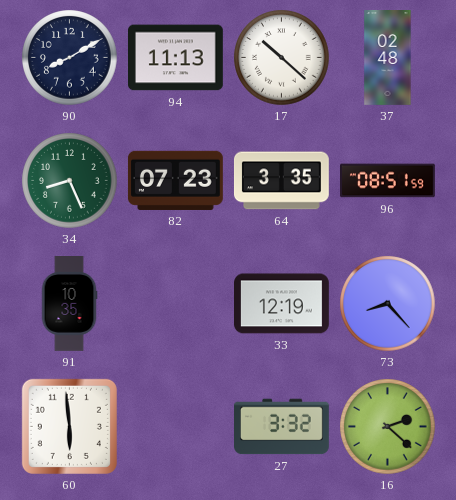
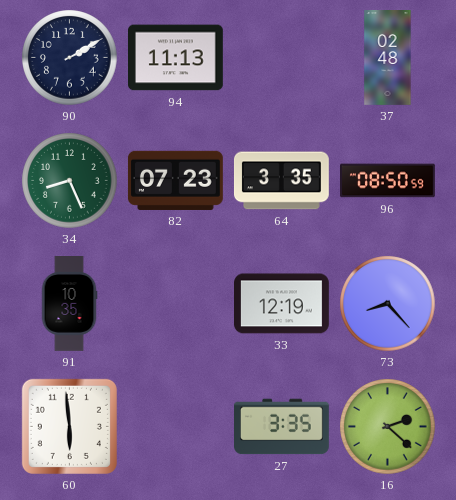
90: 8:10 -> 2:10
17: 10:22 -> none
96: 08:51 -> 08:50
27: 3:32 -> 3:35
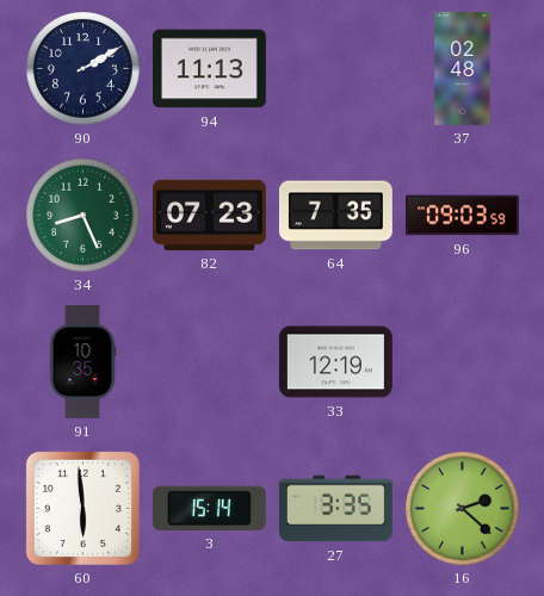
64: 3:35 -> 7:35
96: 08:50 -> 09:03
73: 8:23 -> none
3: none -> 15:14
